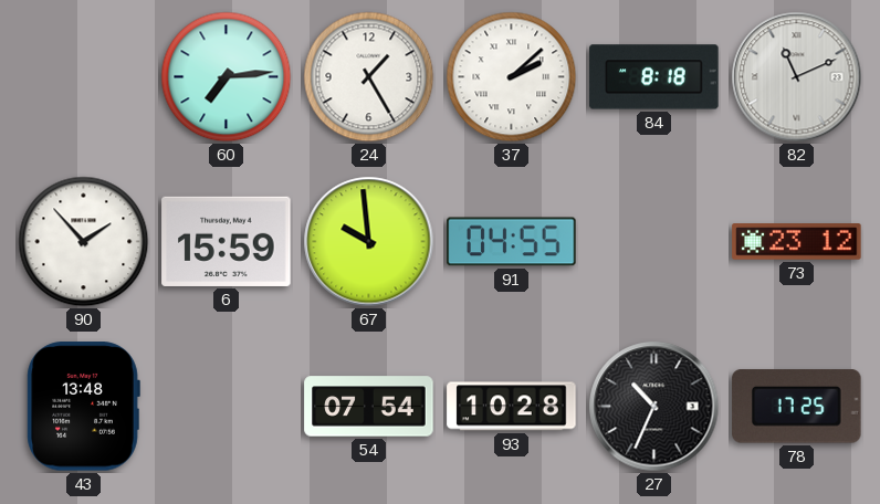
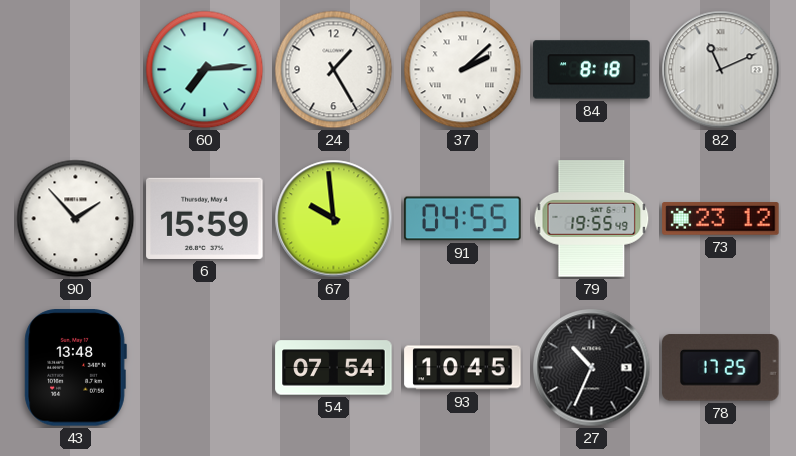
79: none -> 19:55
93: 10:28 -> 10:45
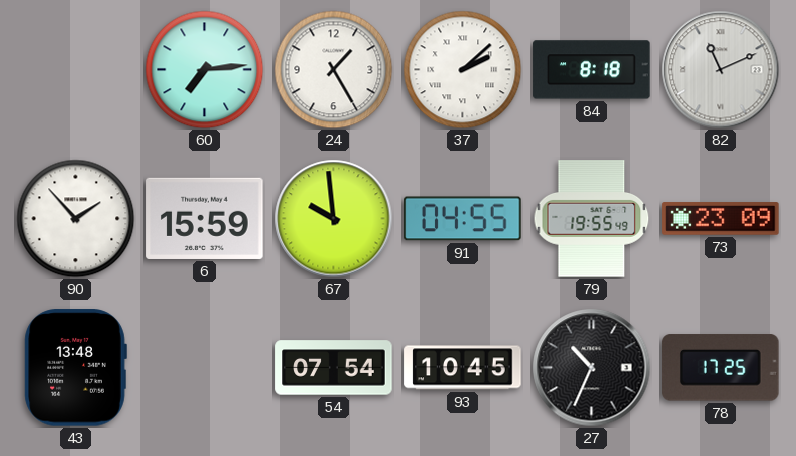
73: 23:12 -> 23:09
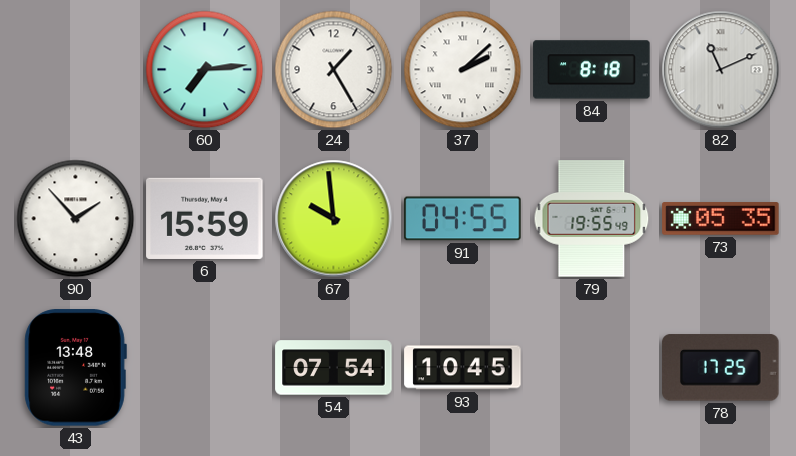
73: 23:09 -> 05:35
27: 10:34 -> none
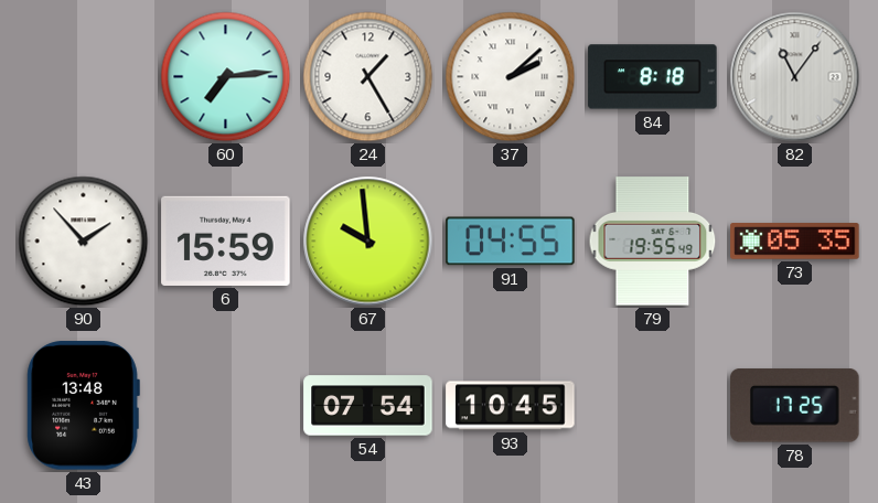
82: 11:11 -> 11:06
